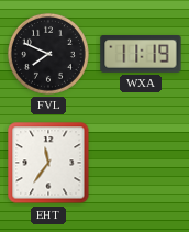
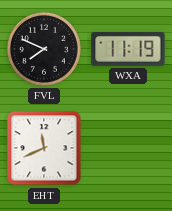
EHT: 11:36 -> 11:41
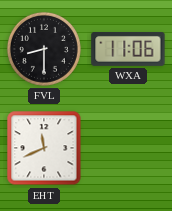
FVL: 7:49 -> 8:30
WXA: 11:19 -> 11:06
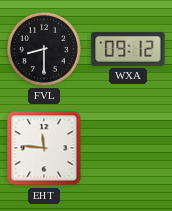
WXA: 11:06 -> 09:12
EHT: 11:41 -> 11:46
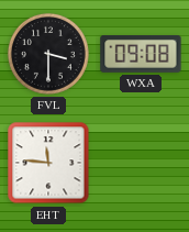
FVL: 8:30 -> 3:30
WXA: 09:12 -> 09:08
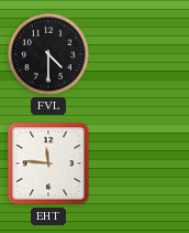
FVL: 3:30 -> 4:30
WXA: 09:08 -> none
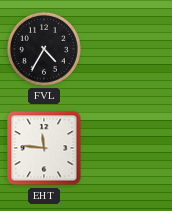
FVL: 4:30 -> 4:35
